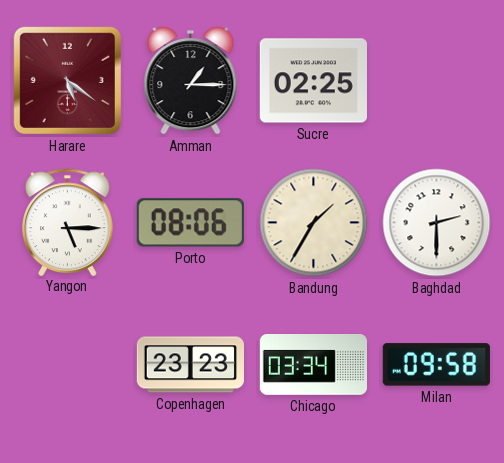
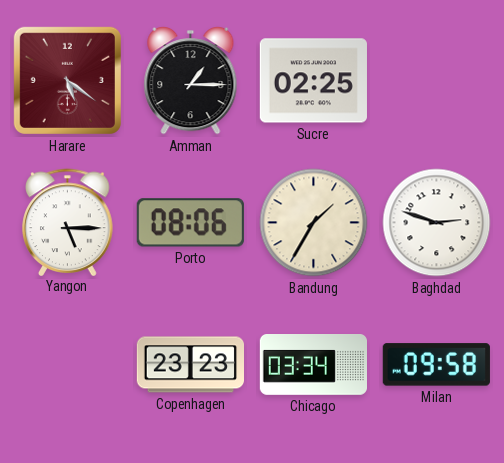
Baghdad: 2:30 -> 2:48
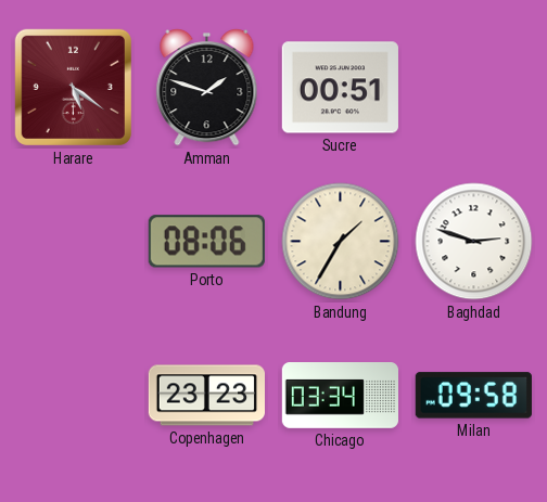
Amman: 1:15 -> 1:48
Sucre: 02:25 -> 00:51
Yangon: 5:15 -> none
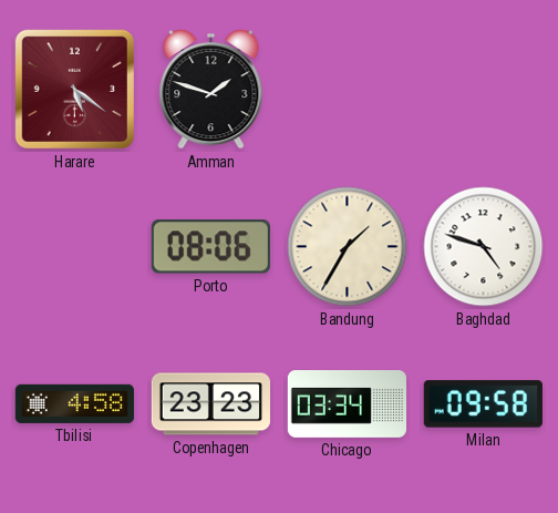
Sucre: 00:51 -> none
Baghdad: 2:48 -> 4:48
Tbilisi: none -> 4:58
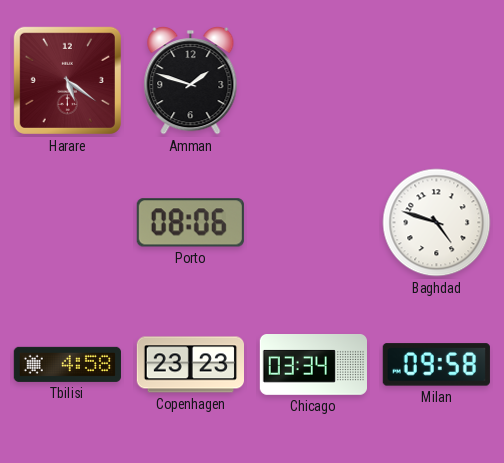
Bandung: 1:35 -> none
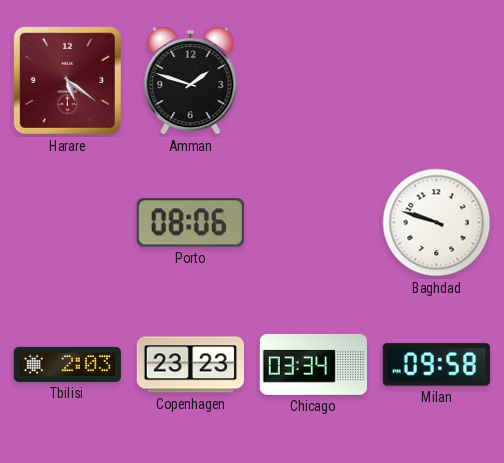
Baghdad: 4:48 -> 9:48
Tbilisi: 4:58 -> 2:03
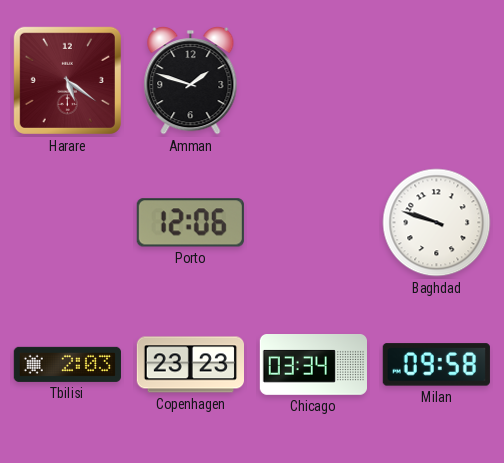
Porto: 08:06 -> 12:06
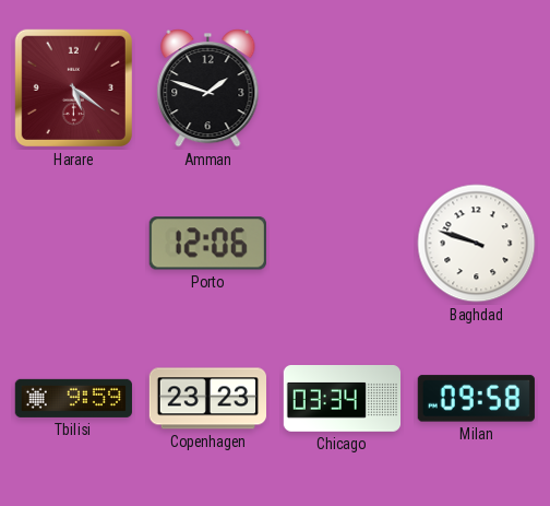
Tbilisi: 2:03 -> 9:59
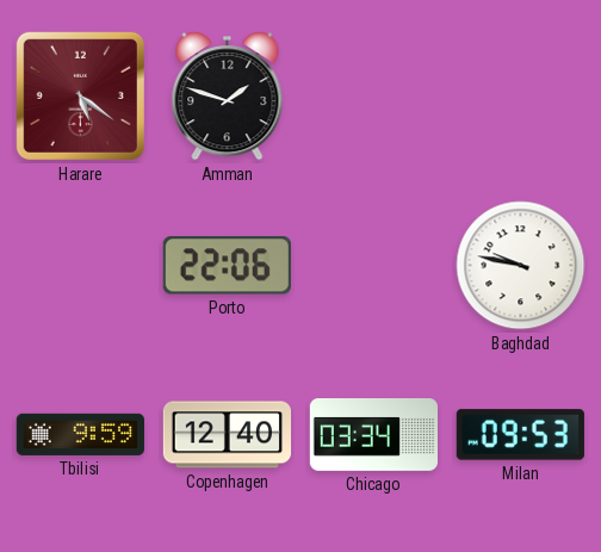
Porto: 12:06 -> 22:06
Baghdad: 9:48 -> 9:47
Copenhagen: 23:23 -> 12:40
Milan: 09:58 -> 09:53
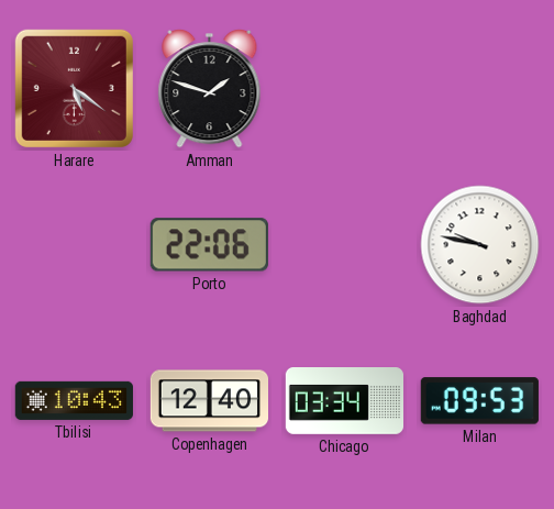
Tbilisi: 9:59 -> 10:43
